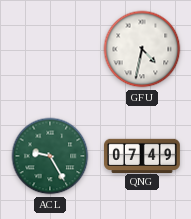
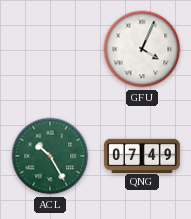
GFU: 4:32 -> 4:04
ACL: 9:25 -> 10:25
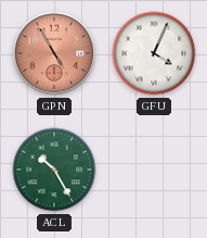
GPN: none -> 4:55
QNG: 07:49 -> none
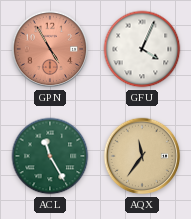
ACL: 10:25 -> 11:25
AQX: none -> 11:36
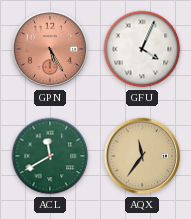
GPN: 4:55 -> 5:25
ACL: 11:25 -> 11:40
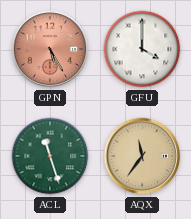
GFU: 4:04 -> 4:00
ACL: 11:40 -> 11:27
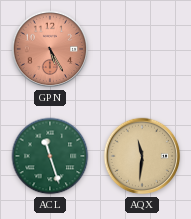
GFU: 4:00 -> none
AQX: 11:36 -> 11:31
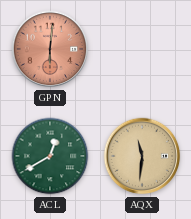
GPN: 5:25 -> 6:01
ACL: 11:27 -> 12:40
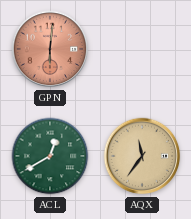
AQX: 11:31 -> 11:36
